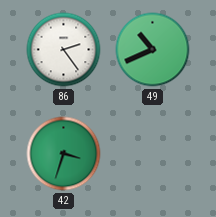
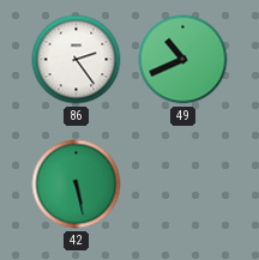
42: 3:33 -> 5:28
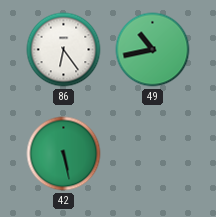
86: 2:24 -> 6:24
49: 10:41 -> 10:43
